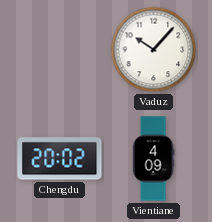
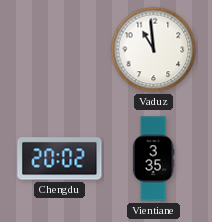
Vaduz: 10:07 -> 10:59
Vientiane: 4:09 -> 3:35
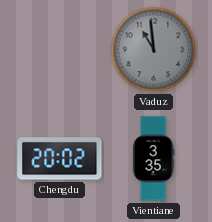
Vaduz dial: white -> grey
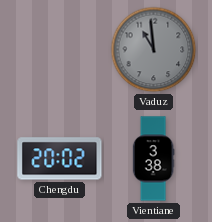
Vientiane: 3:35 -> 3:38
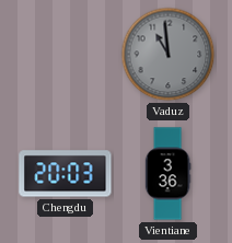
Chengdu: 20:02 -> 20:03
Vientiane: 3:38 -> 3:36
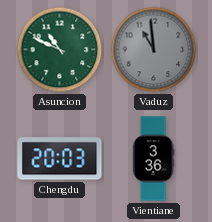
Asuncion: none -> 10:49
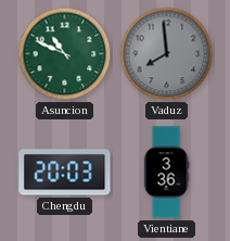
Vaduz: 10:59 -> 7:59
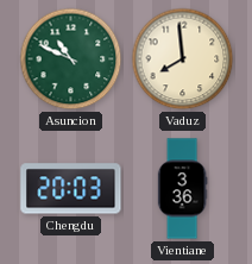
Vaduz dial: grey -> cream
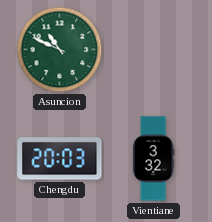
Vaduz: 7:59 -> none
Vientiane: 3:36 -> 3:32
